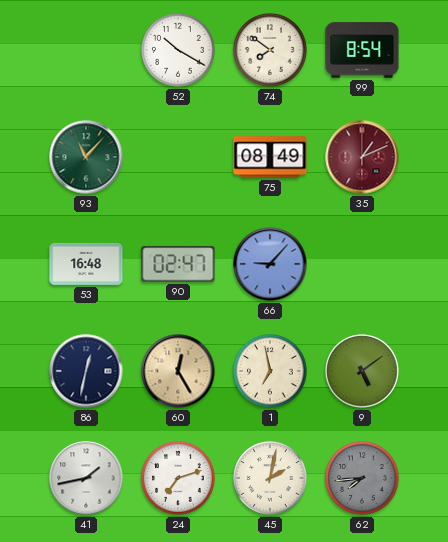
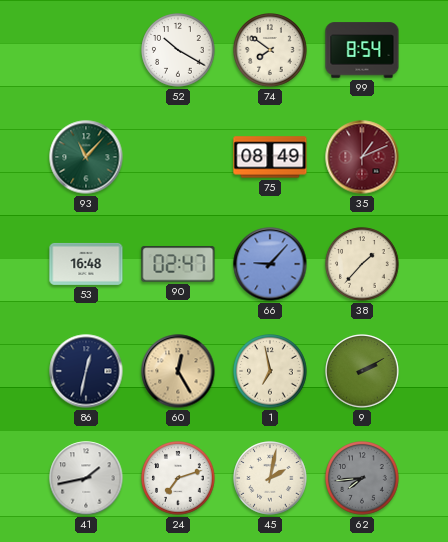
38: none -> 1:37
9: 5:09 -> 2:10
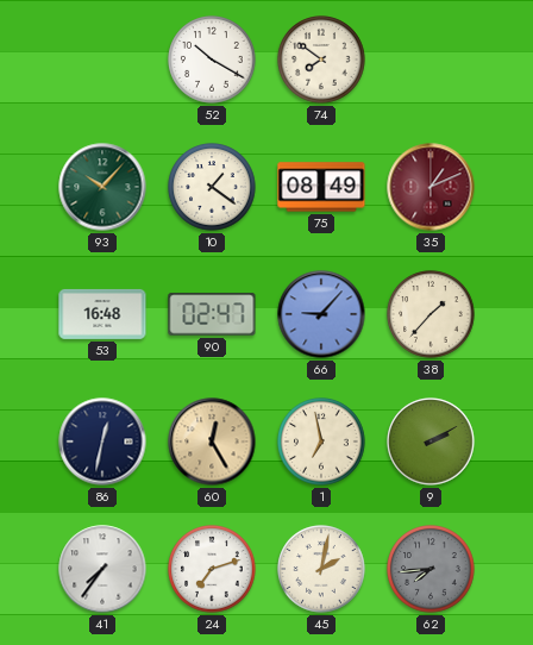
99: 8:54 -> none
93: 11:07 -> 10:07
10: none -> 1:21
41: 1:43 -> 7:36
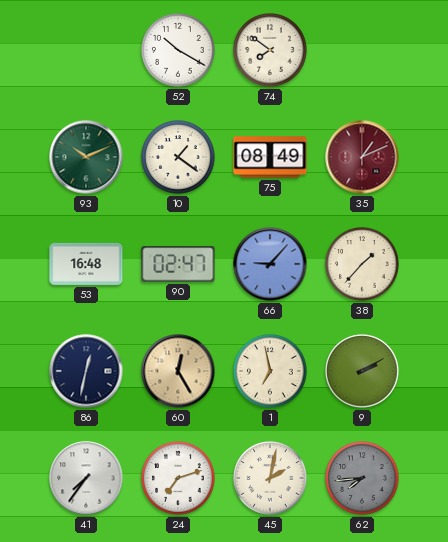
93: 10:07 -> 10:11
